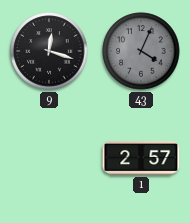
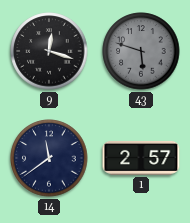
43: 4:04 -> 5:48
14: none -> 11:39
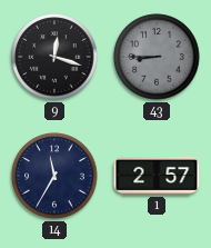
43: 5:48 -> 8:45
14: 11:39 -> 11:35
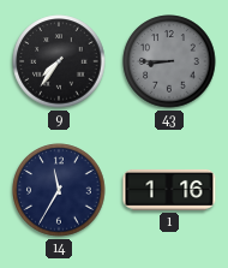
9: 12:18 -> 7:36
1: 2:57 -> 1:16
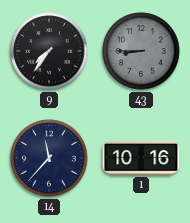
14: 11:35 -> 11:37
1: 1:16 -> 10:16
